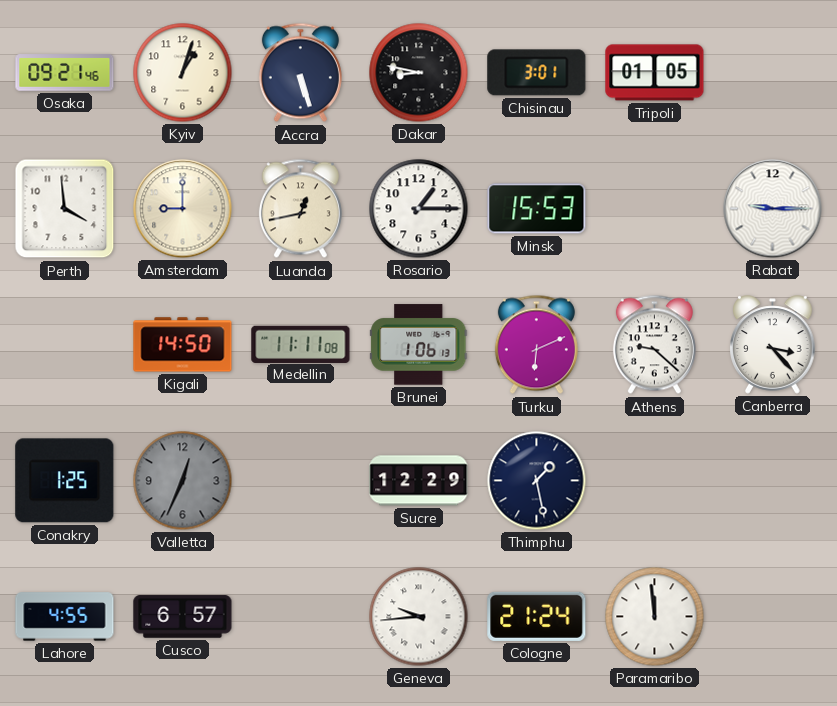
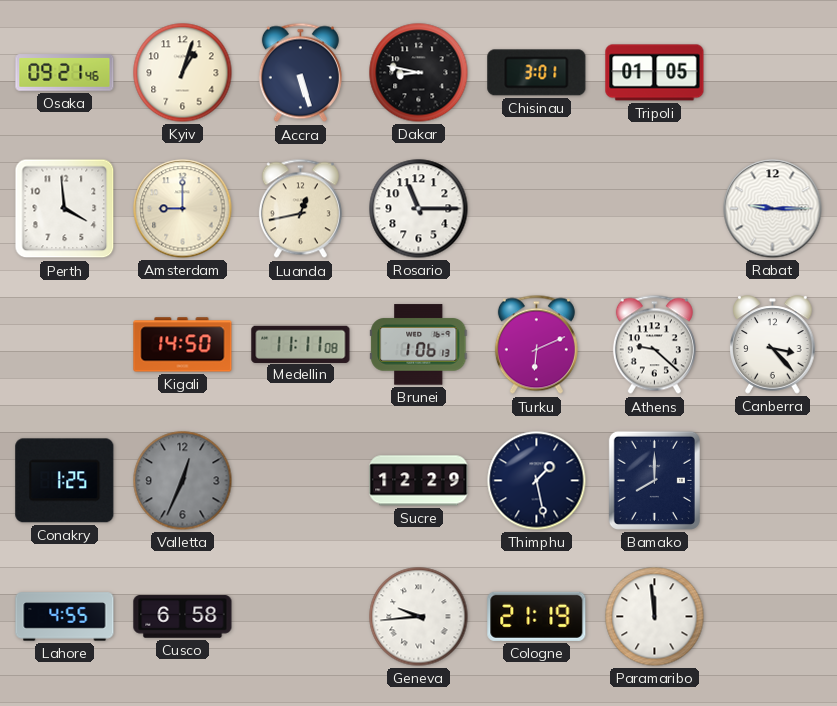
Rosario: 1:15 -> 11:15
Minsk: 15:53 -> none
Bamako: none -> 8:00
Cusco: 6:57 -> 6:58
Cologne: 21:24 -> 21:19
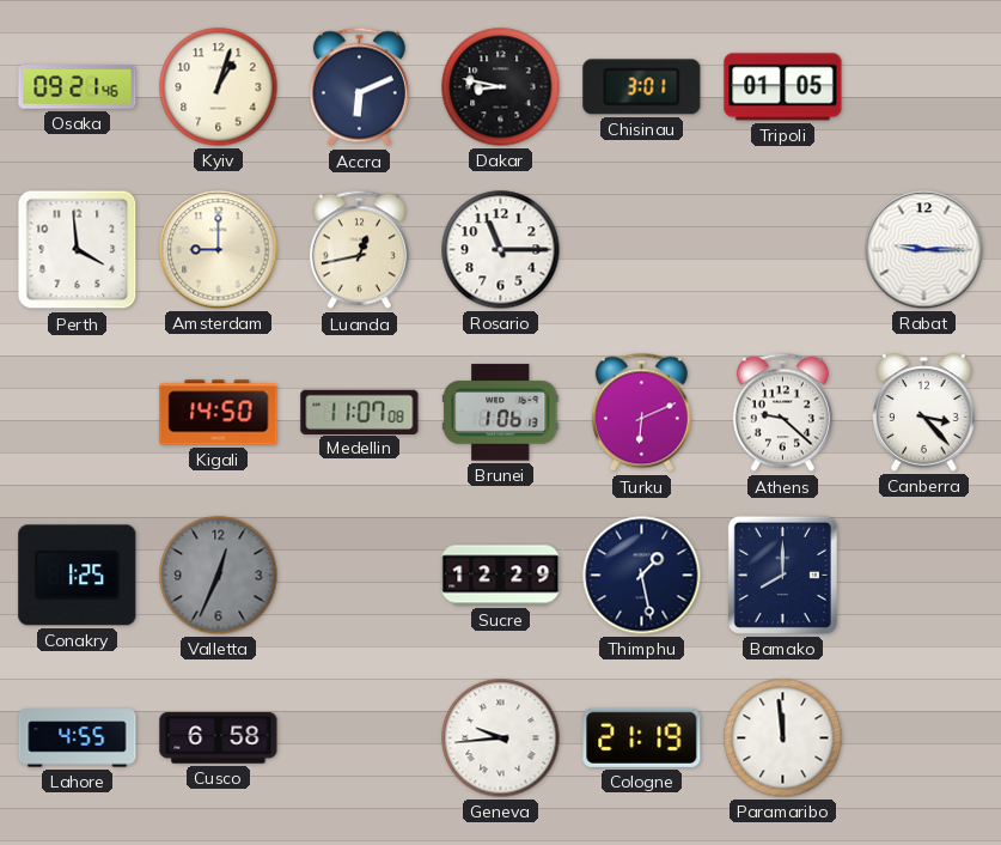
Accra: 5:27 -> 6:11
Medellin: 11:11 -> 11:07
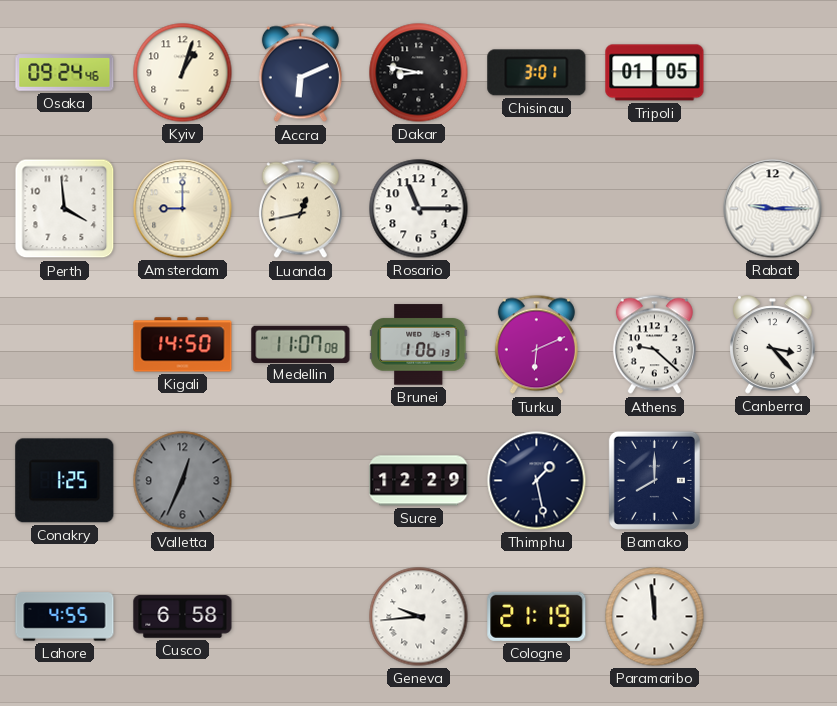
Osaka: 09:21 -> 09:24
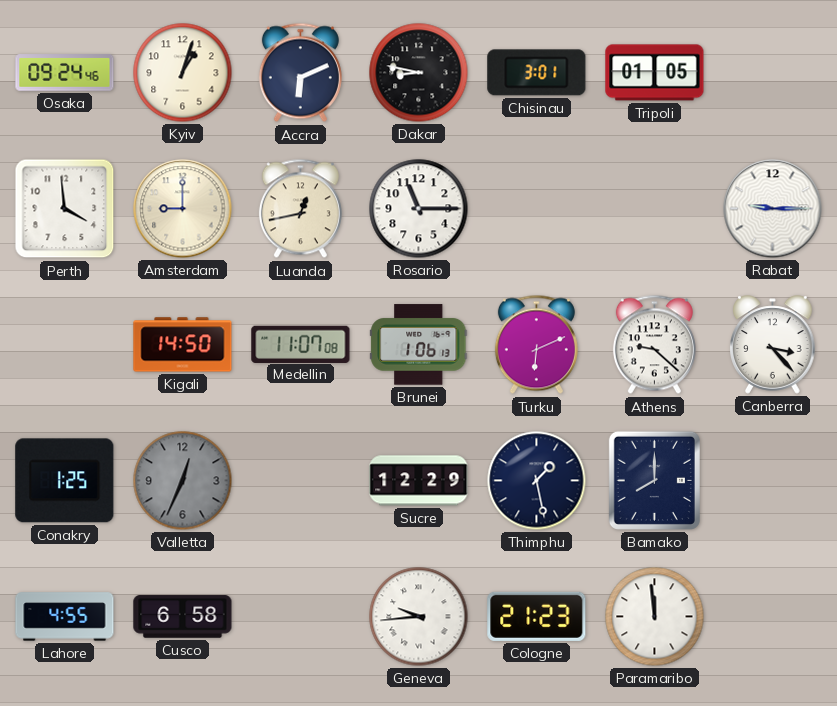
Cologne: 21:19 -> 21:23
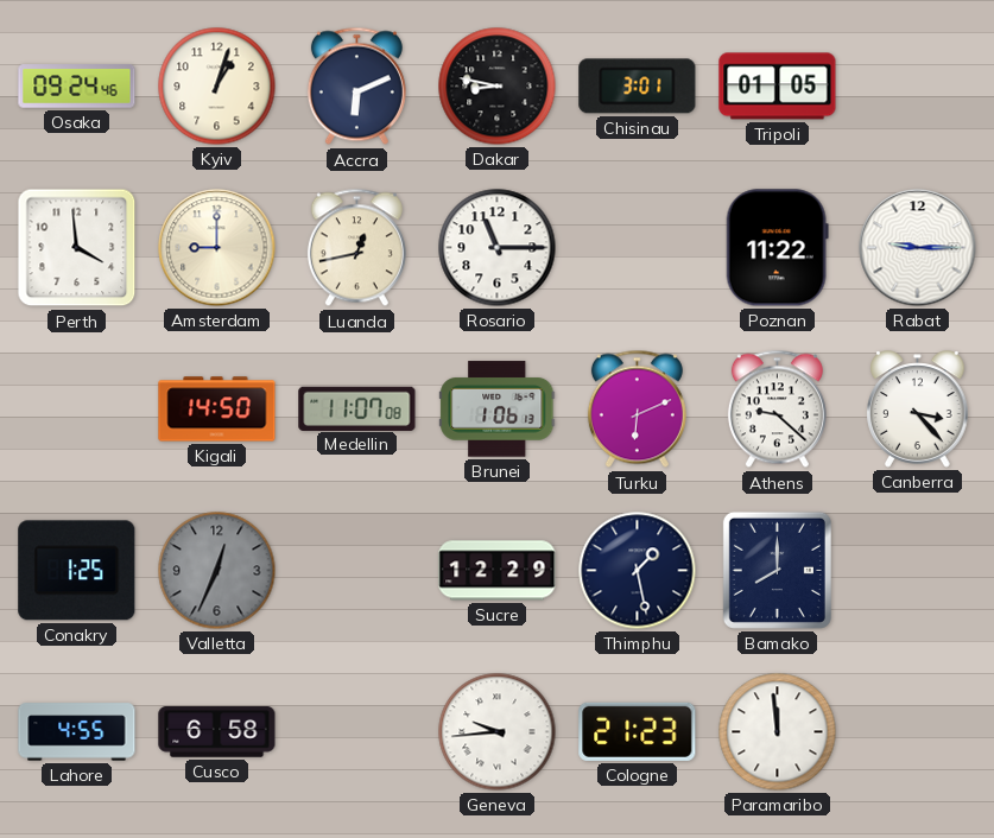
Poznan: none -> 11:22
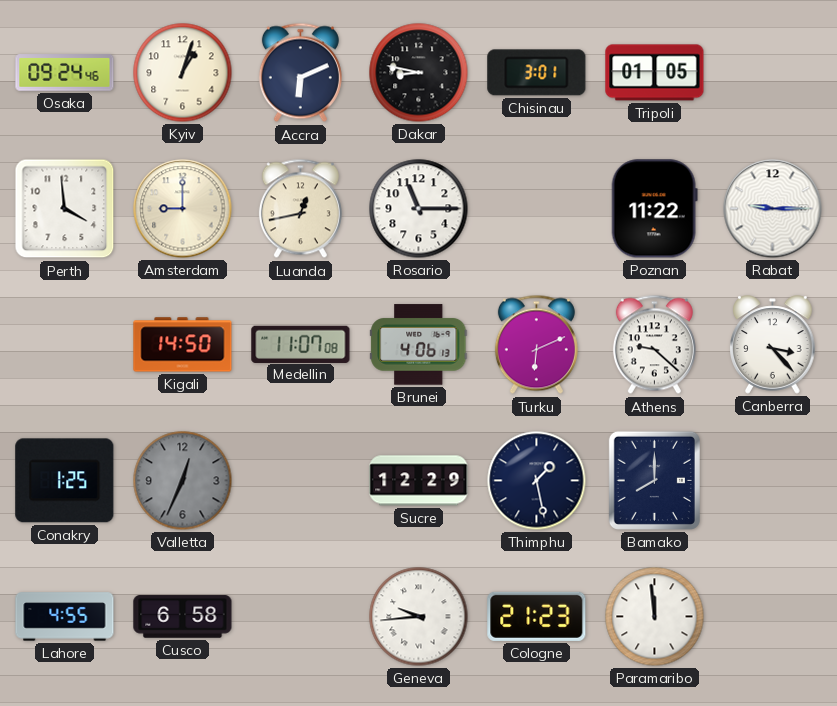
Brunei: 1:06 -> 4:06
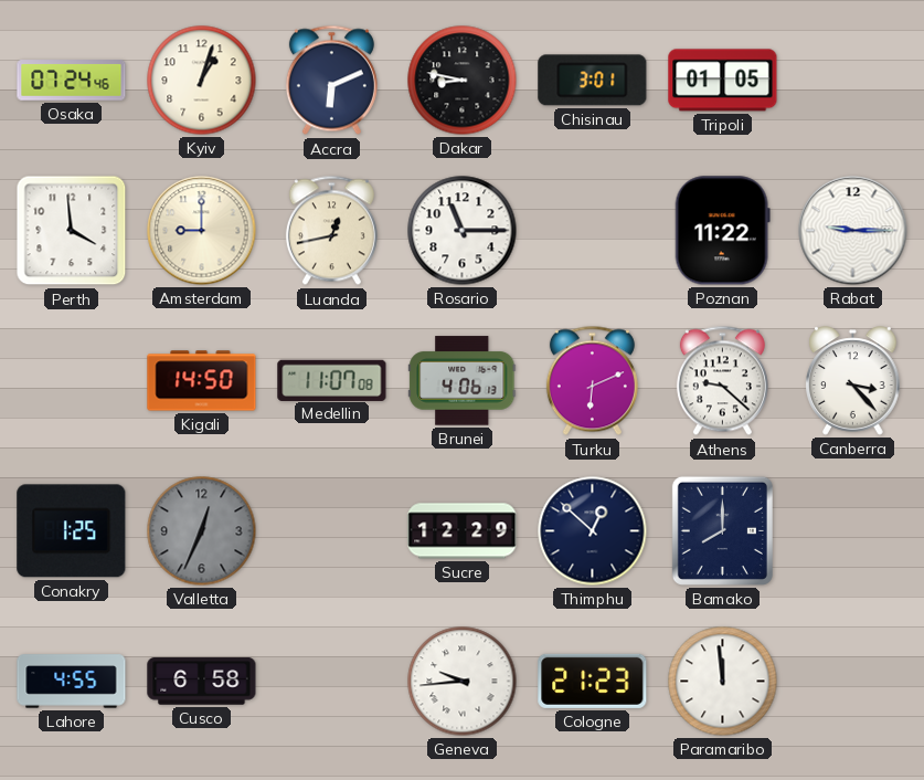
Osaka: 09:24 -> 07:24
Thimphu: 1:28 -> 12:52
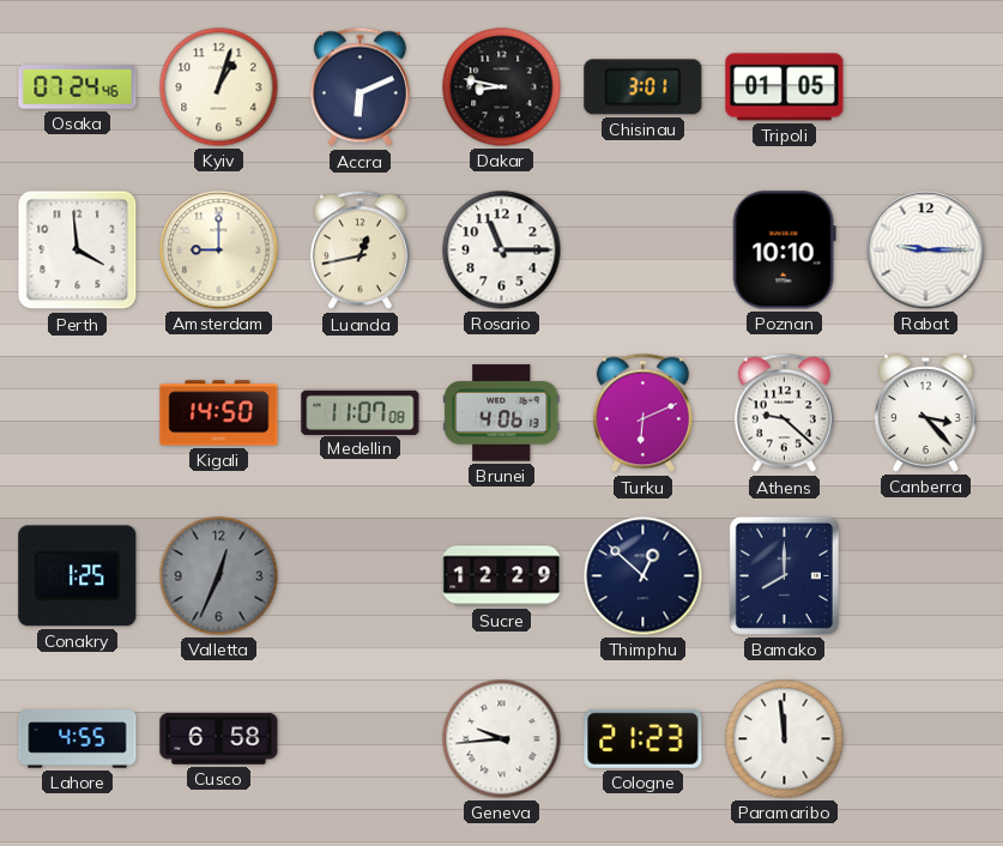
Poznan: 11:22 -> 10:10
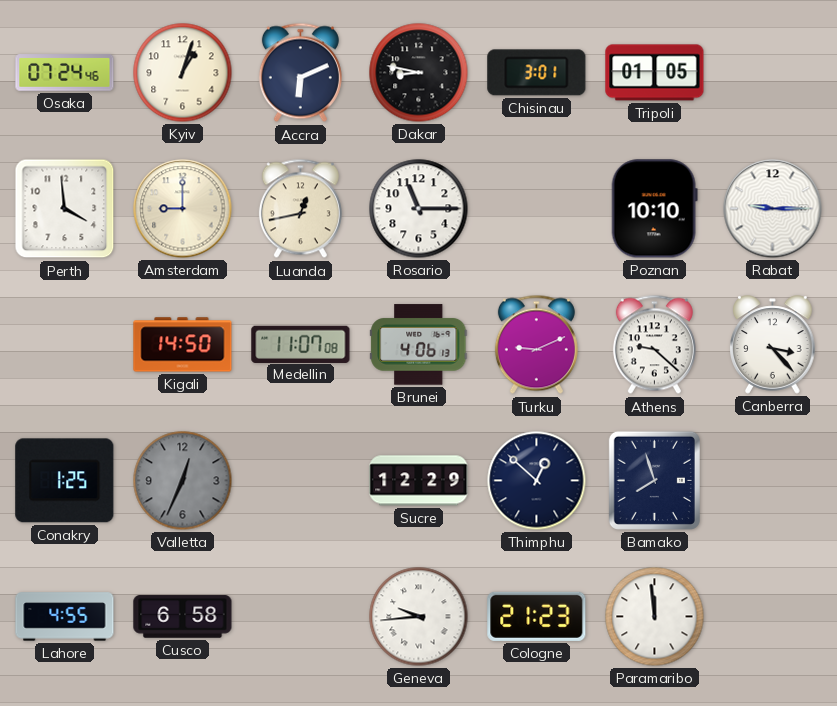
Turku: 6:11 -> 9:11
Bamako: 8:00 -> 7:57
